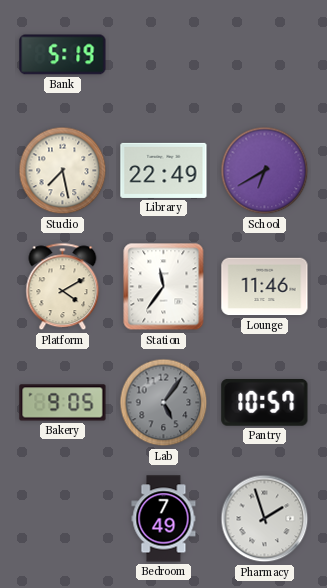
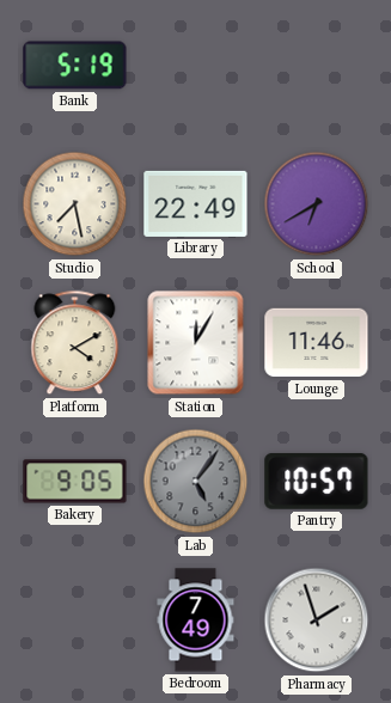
Station: 11:36 -> 12:05
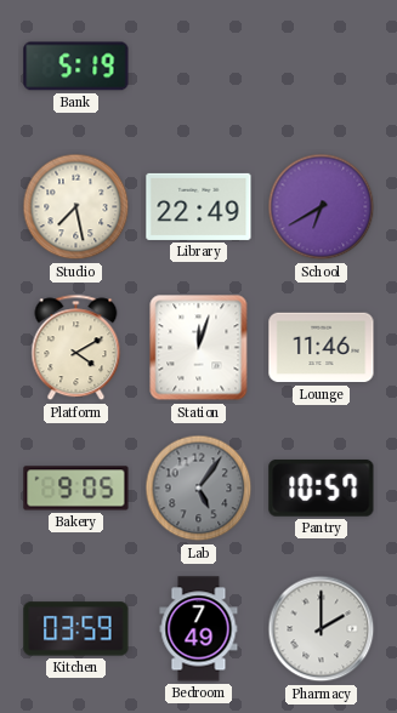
Station: 12:05 -> 12:03
Kitchen: none -> 03:59
Pharmacy: 1:57 -> 2:00
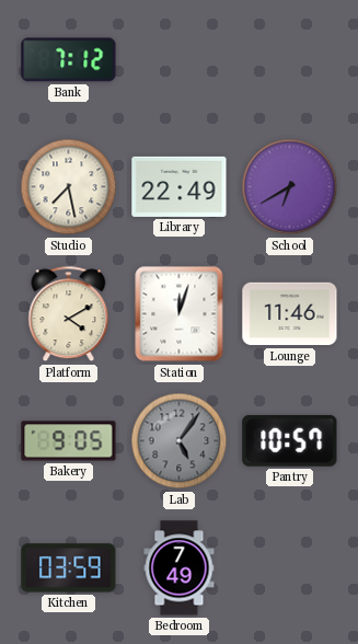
Bank: 5:19 -> 7:12
Pharmacy: 2:00 -> none
